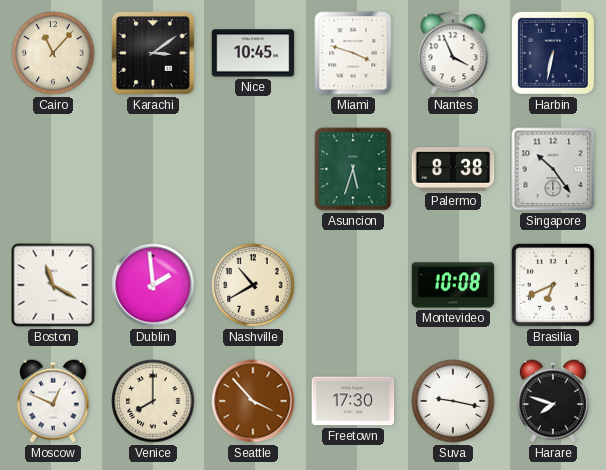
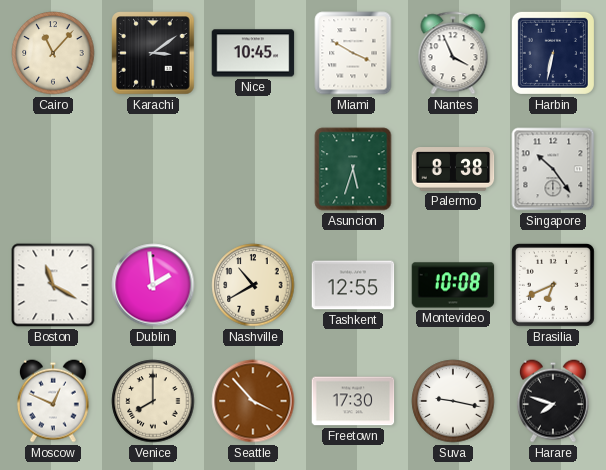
Miami: 3:48 -> 3:50
Tashkent: none -> 12:55
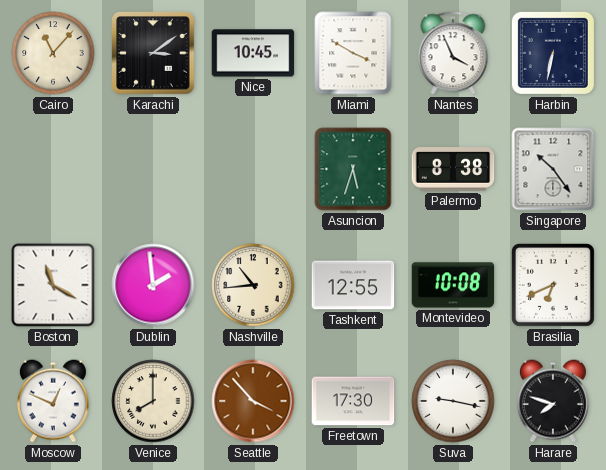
Nashville: 10:40 -> 10:44
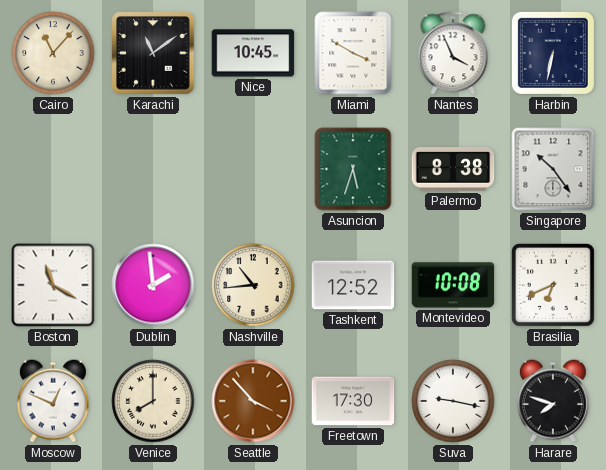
Karachi: 3:09 -> 11:09
Tashkent: 12:55 -> 12:52
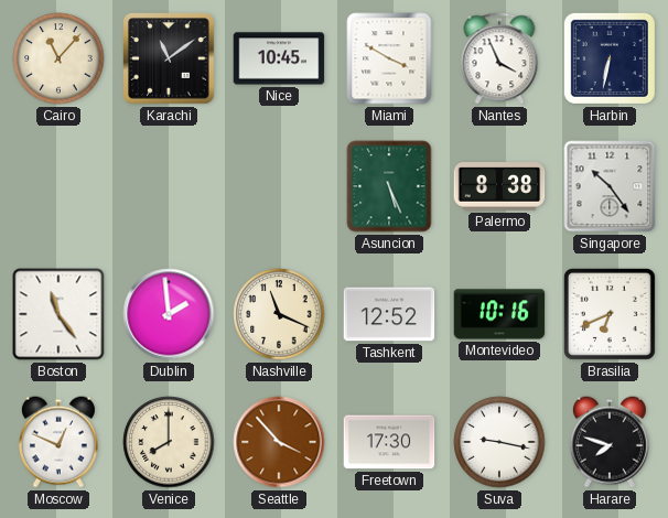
Asuncion: 5:33 -> 5:26
Boston: 11:20 -> 11:24
Nashville: 10:44 -> 11:19
Montevideo: 10:08 -> 10:16
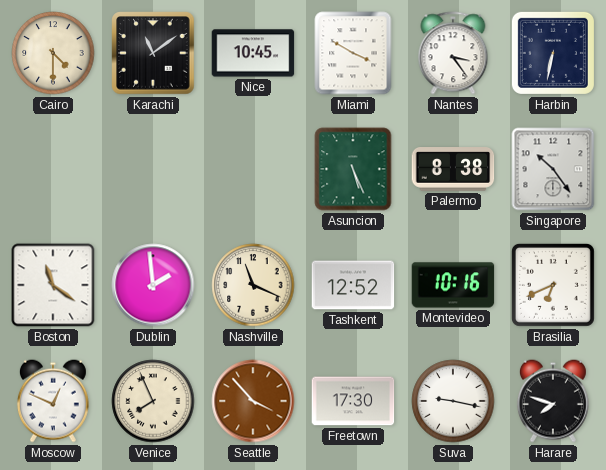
Cairo: 11:07 -> 4:30
Nantes: 3:56 -> 3:24
Boston: 11:24 -> 11:21
Venice: 8:00 -> 7:56
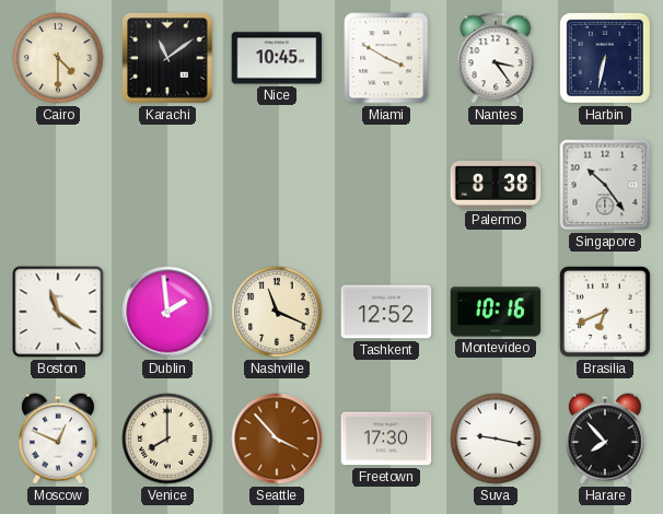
Asuncion: 5:26 -> none
Venice: 7:56 -> 8:00
Harare: 7:48 -> 7:53
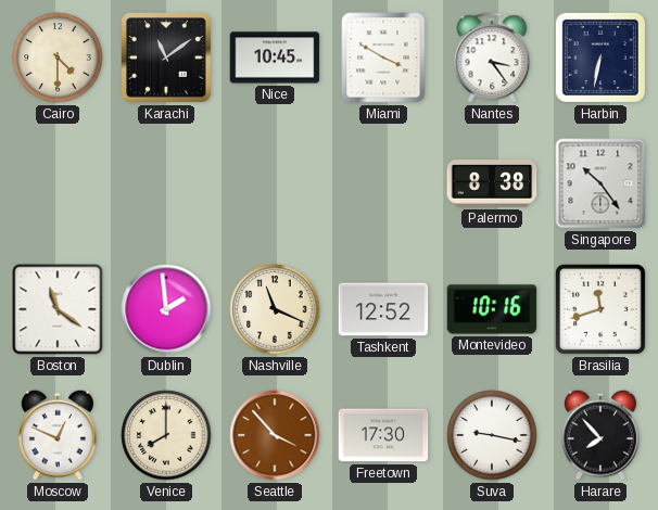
Brasilia: 6:41 -> 11:42
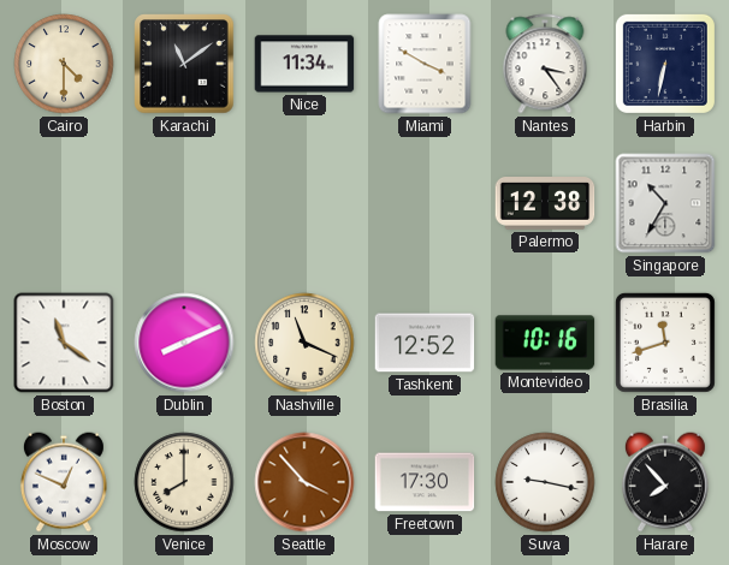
Nice: 10:45 -> 11:34
Palermo: 8:38 -> 12:38
Singapore: 10:24 -> 10:35
Dublin: 1:59 -> 8:11
